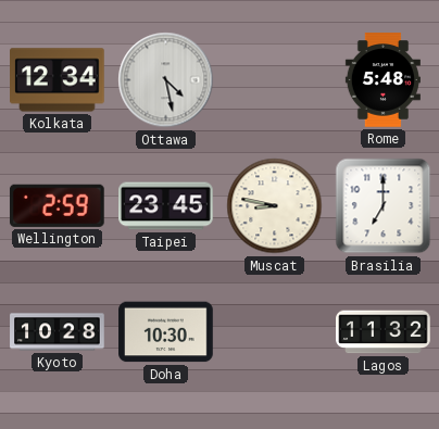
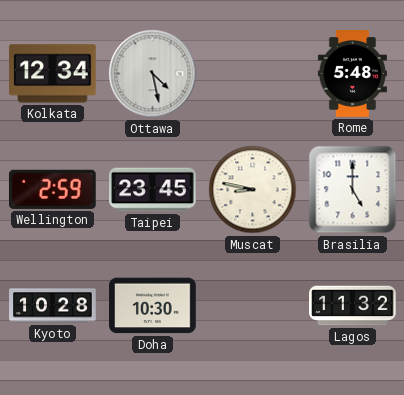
Brasilia: 7:00 -> 5:00
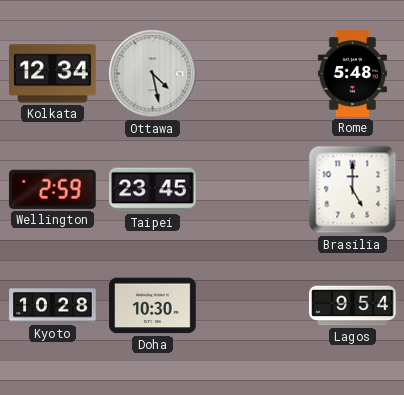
Muscat: 8:47 -> none
Lagos: 11:32 -> 9:54
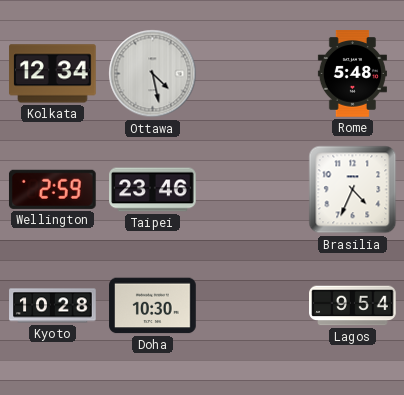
Taipei: 23:45 -> 23:46
Brasilia: 5:00 -> 4:34
